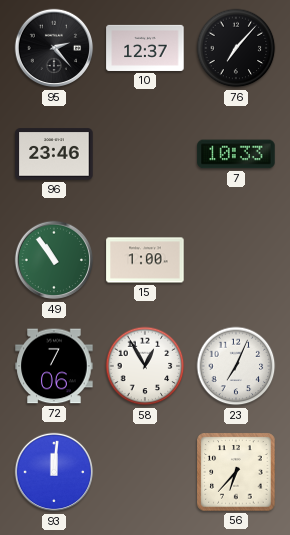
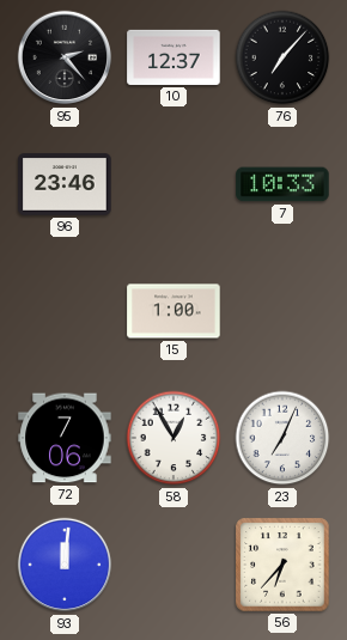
49: 10:54 -> none
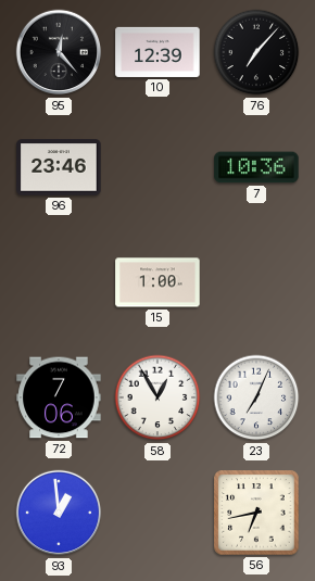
95: 2:23 -> 12:23
10: 12:37 -> 12:39
7: 10:33 -> 10:36
93: 12:01 -> 12:59
56: 6:37 -> 6:43
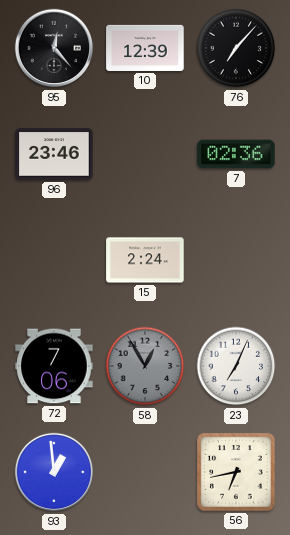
7: 10:36 -> 02:36
15: 1:00 -> 2:24
58 dial: white -> grey
